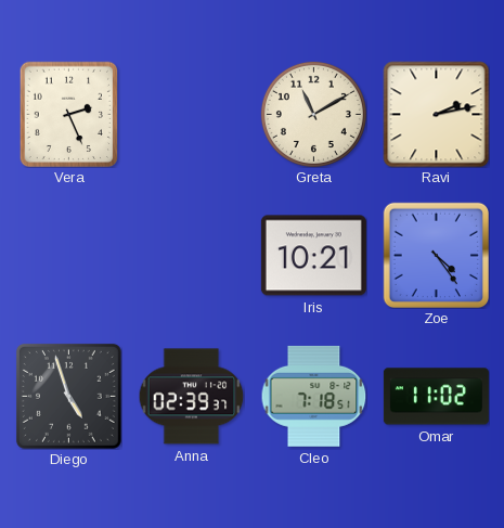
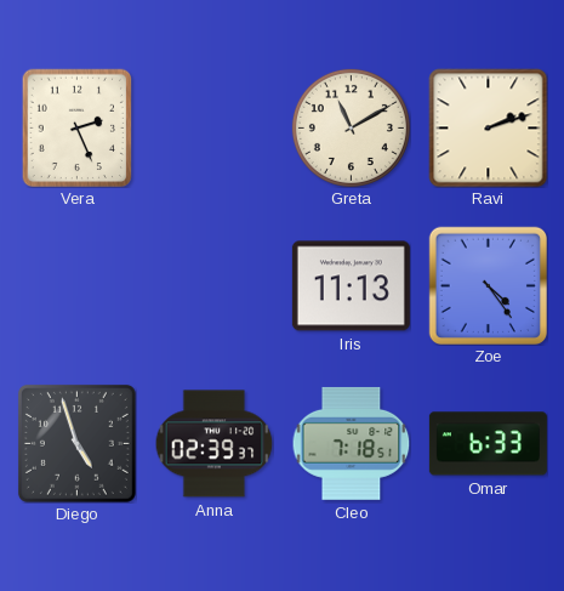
Ravi: 2:13 -> 2:12
Iris: 10:21 -> 11:13
Omar: 11:02 -> 6:33
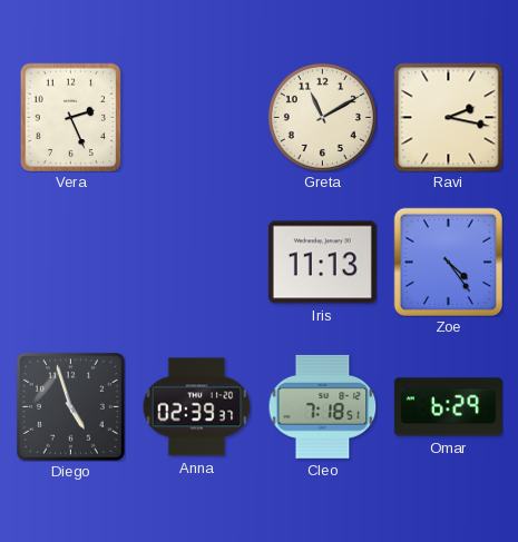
Ravi: 2:12 -> 2:17
Omar: 6:33 -> 6:29
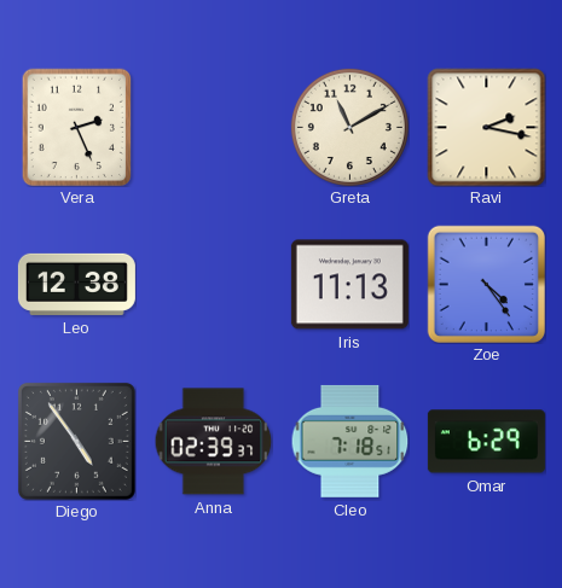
Leo: none -> 12:38
Diego: 4:57 -> 4:54
